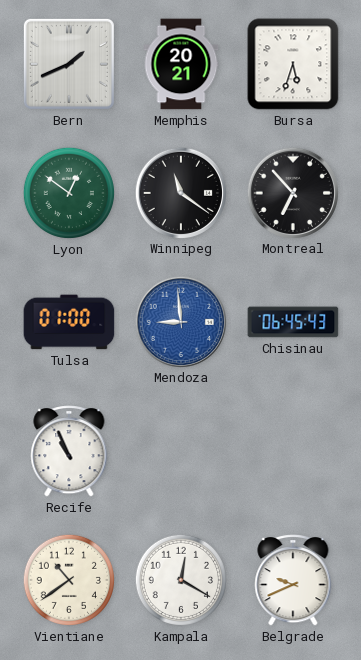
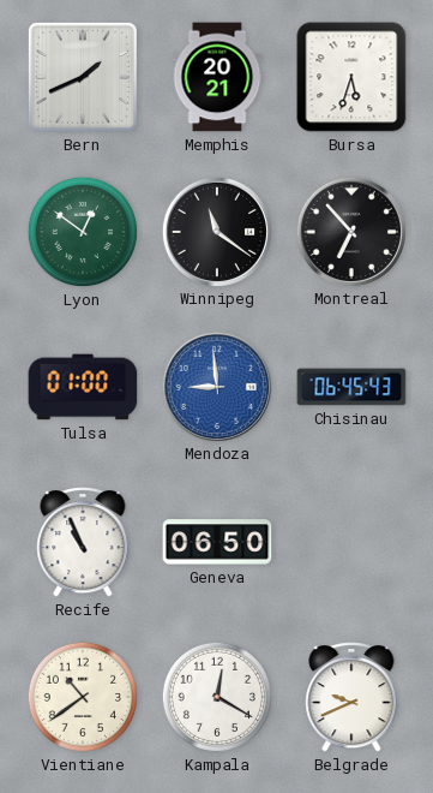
Geneva: none -> 06:50
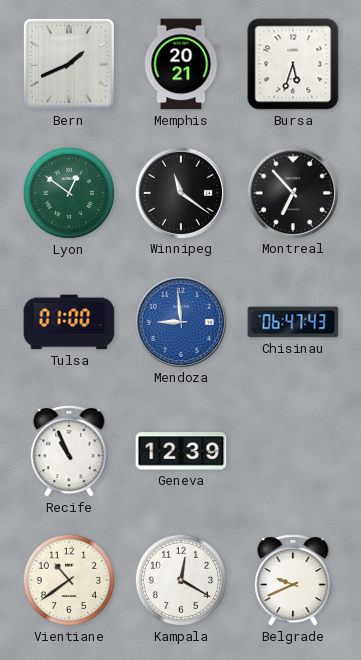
Chisinau: 06:45 -> 06:47
Geneva: 06:50 -> 12:39
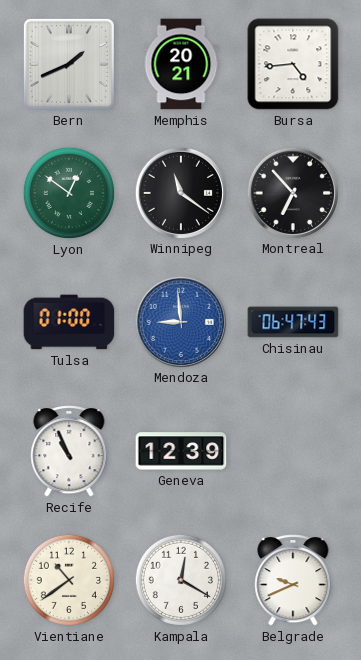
Bursa: 5:33 -> 4:44
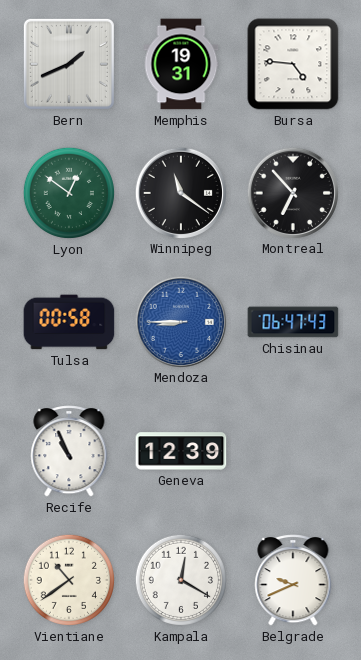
Memphis: 20:21 -> 19:31
Bursa: 4:44 -> 4:46
Tulsa: 01:00 -> 00:58
Mendoza: 8:59 -> 8:45
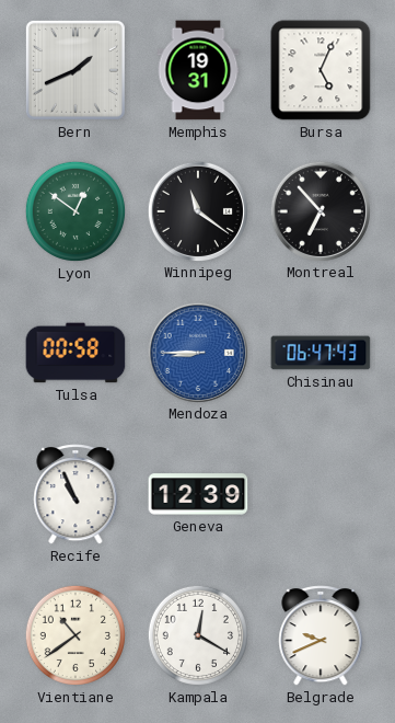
Bursa: 4:46 -> 5:04
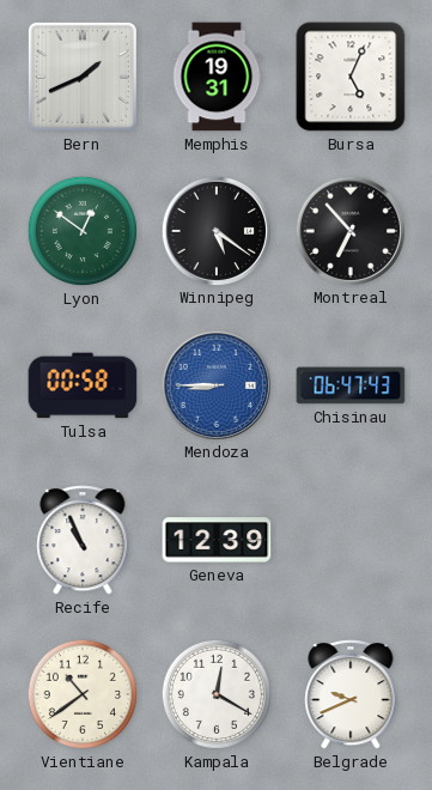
Winnipeg: 11:21 -> 5:21
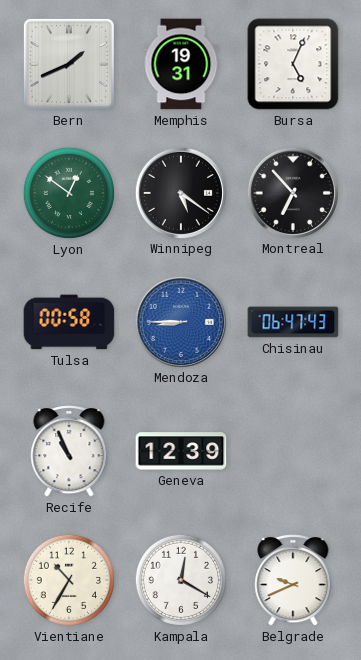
Vientiane: 10:39 -> 10:35
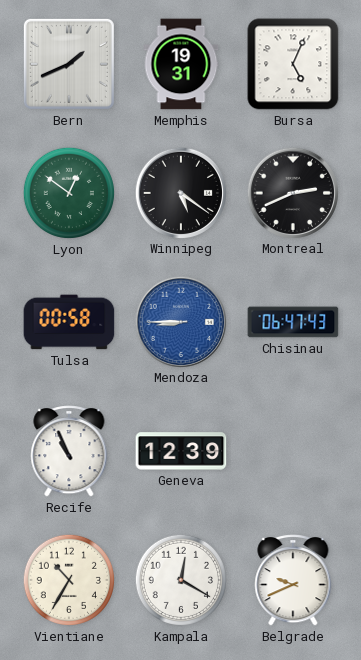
Montreal: 6:53 -> 2:41
